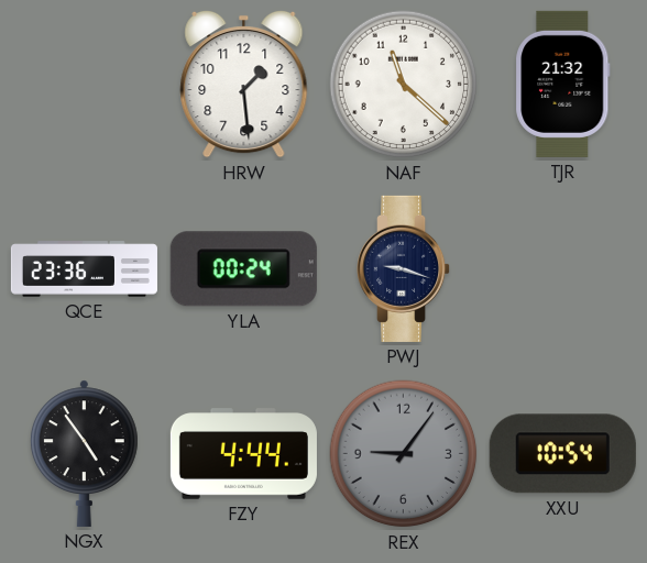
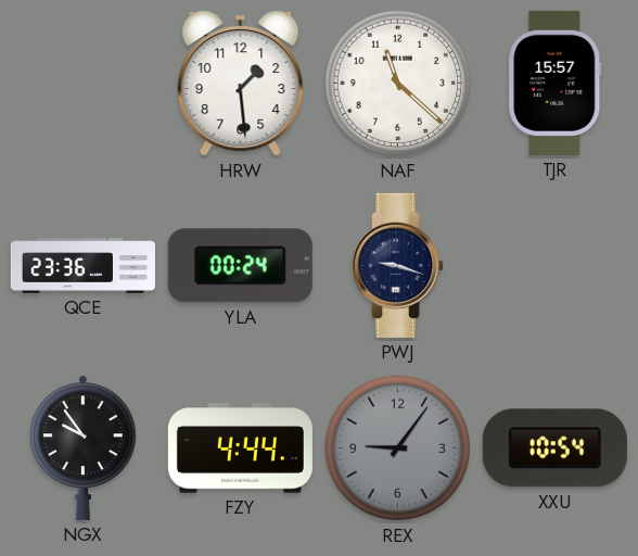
TJR: 21:32 -> 15:57
NGX: 4:54 -> 9:54
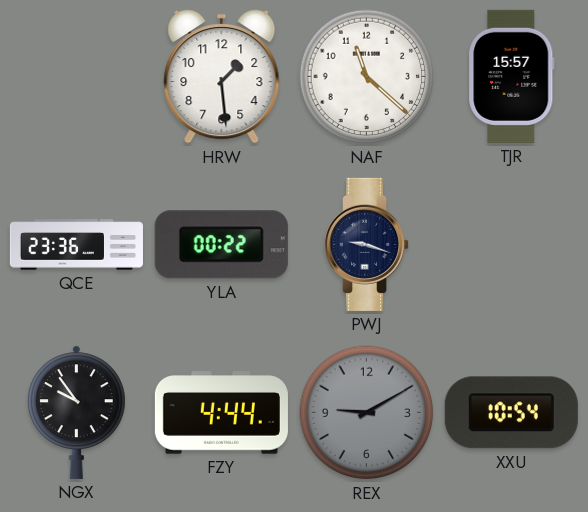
YLA: 00:24 -> 00:22
REX: 9:06 -> 9:10
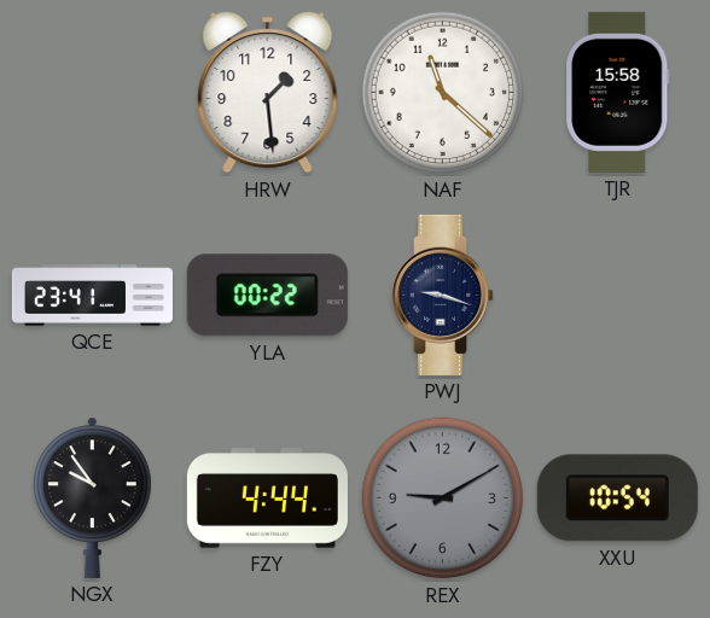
TJR: 15:57 -> 15:58
QCE: 23:36 -> 23:41
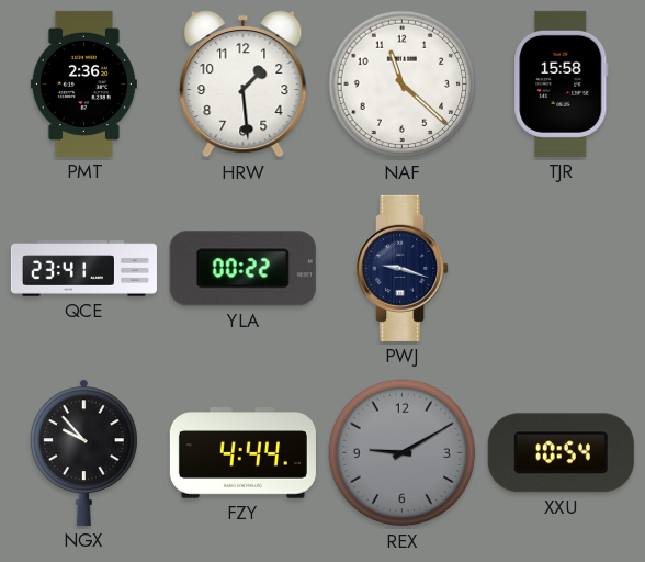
PMT: none -> 2:36
NGX: 9:54 -> 9:53
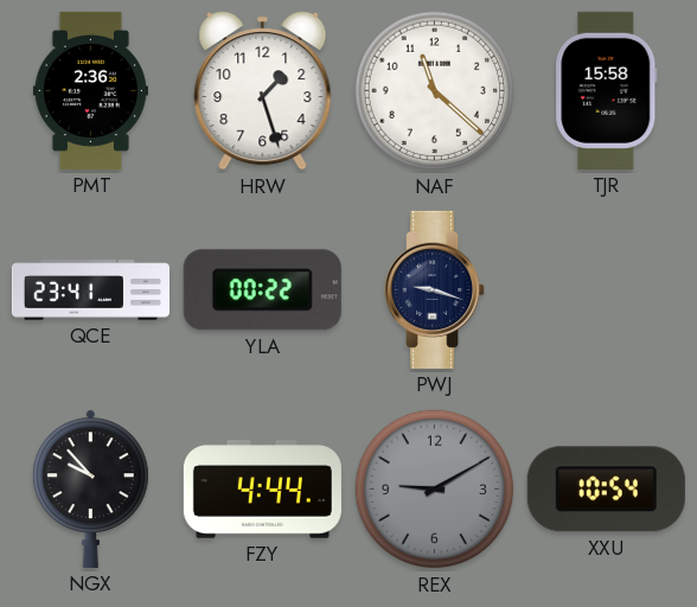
HRW: 1:29 -> 1:27
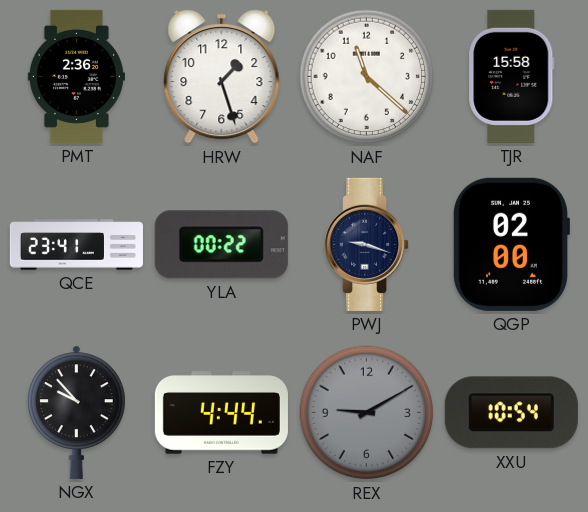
QGP: none -> 02:00
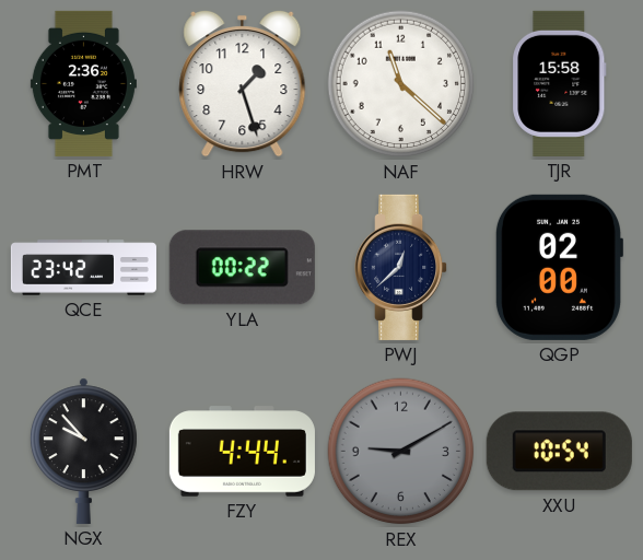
QCE: 23:41 -> 23:42
PWJ: 9:18 -> 12:38
